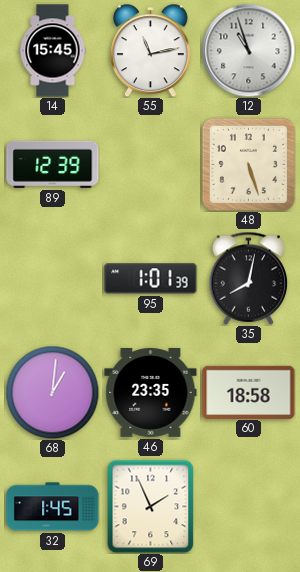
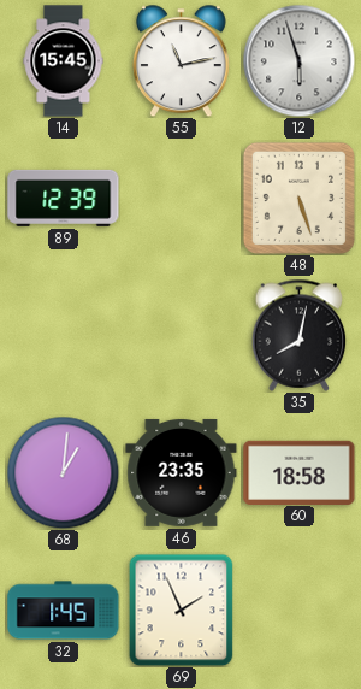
12: 10:57 -> 5:57
95: 1:01 -> none
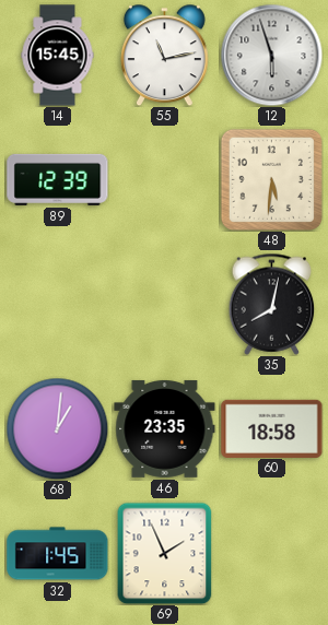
48: 5:27 -> 5:31
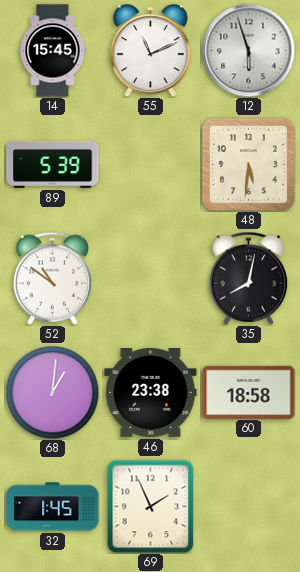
55: 11:13 -> 11:11
89: 12:39 -> 5:39
52: none -> 10:51
46: 23:35 -> 23:38
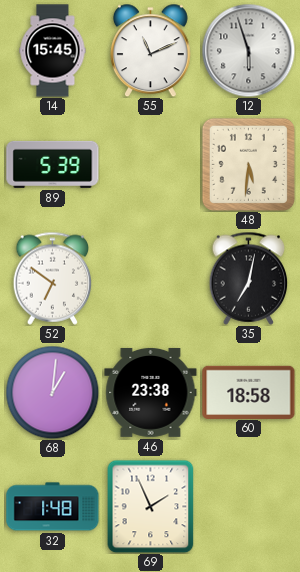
52: 10:51 -> 6:51
35: 8:02 -> 7:02
32: 1:45 -> 1:48
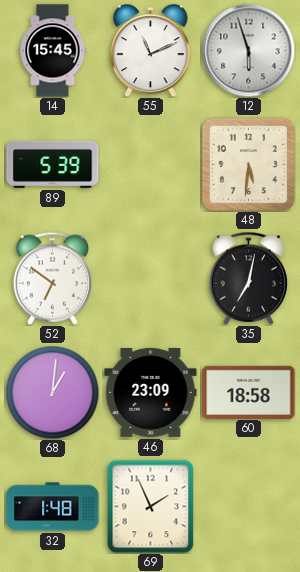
46: 23:38 -> 23:09
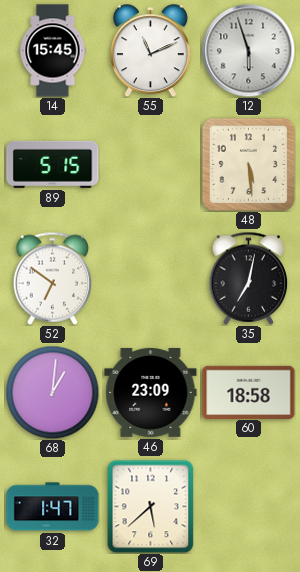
89: 5:39 -> 5:15
48: 5:31 -> 5:29
32: 1:48 -> 1:47
69: 1:56 -> 5:38
